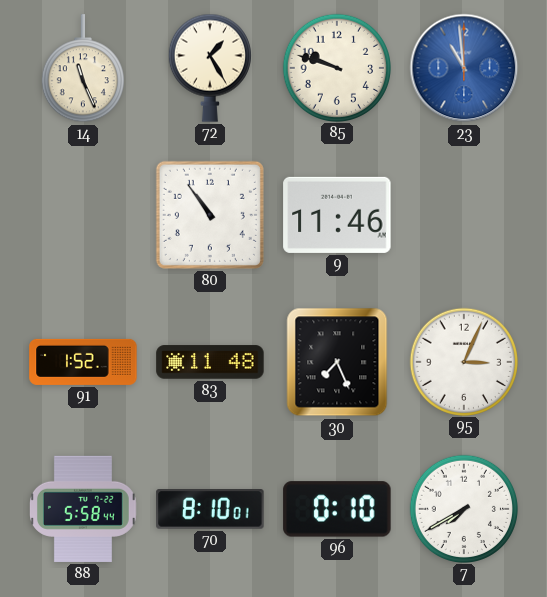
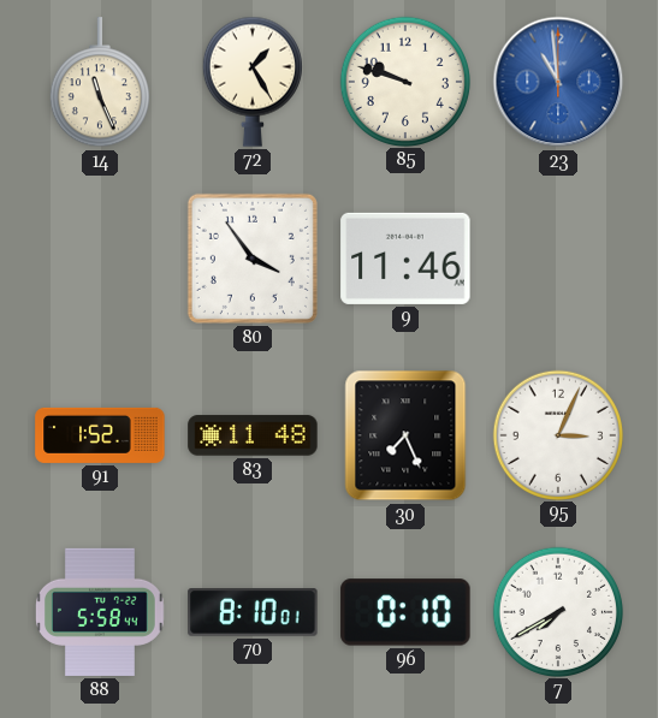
80: 10:54 -> 3:54
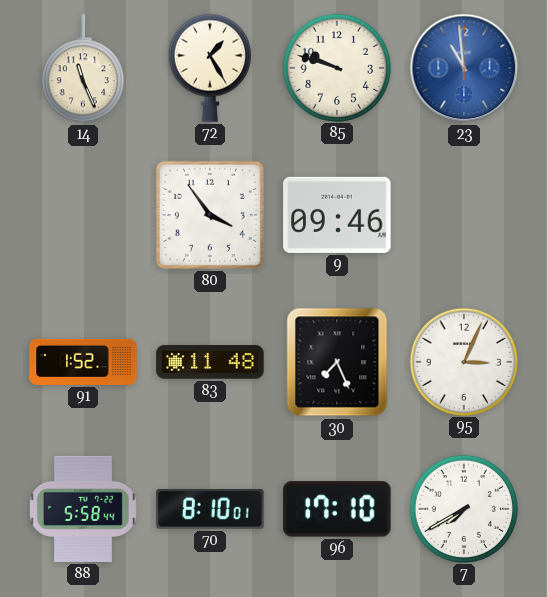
9: 11:46 -> 09:46
96: 0:10 -> 17:10
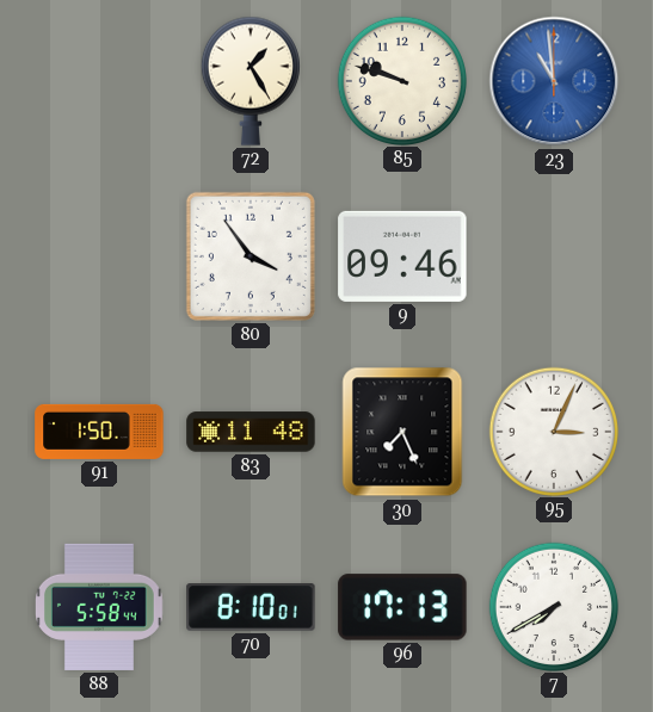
14: 11:26 -> none
91: 1:52 -> 1:50
96: 17:10 -> 17:13
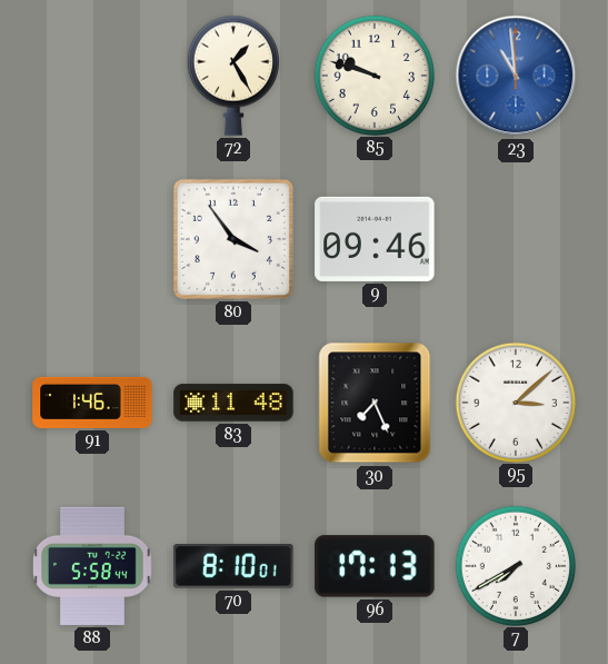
91: 1:50 -> 1:46
95: 3:04 -> 3:08
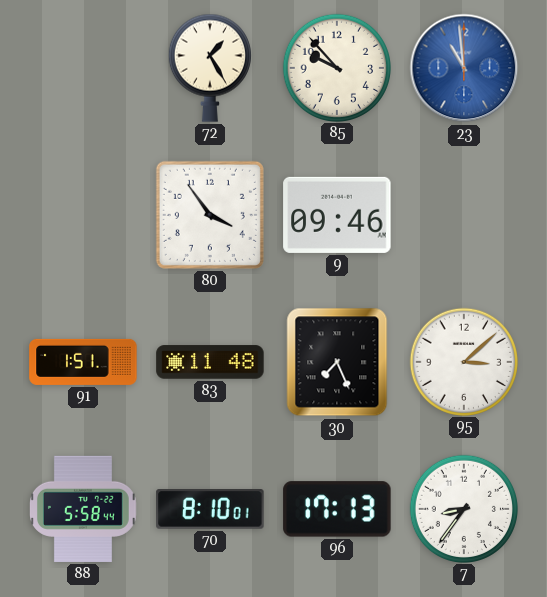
85: 9:48 -> 9:53
91: 1:46 -> 1:51
7: 7:40 -> 8:36
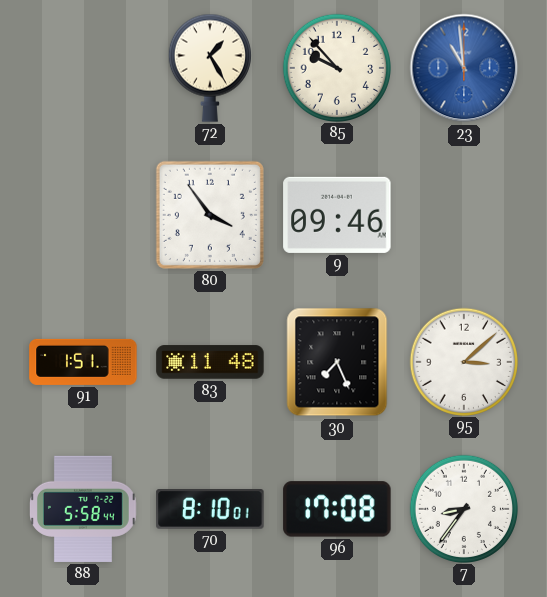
96: 17:13 -> 17:08
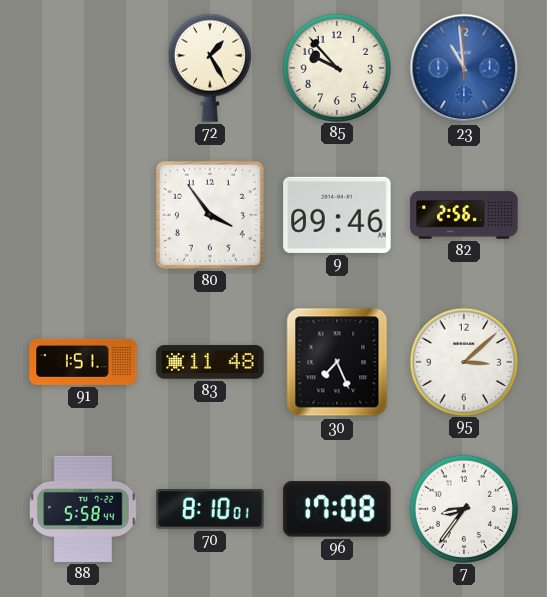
82: none -> 2:56
